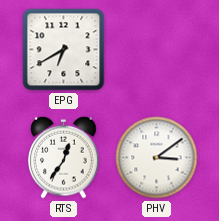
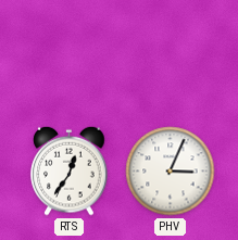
EPG: 6:40 -> none
PHV: 3:09 -> 3:04
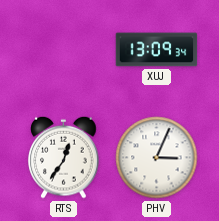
XUJ: none -> 13:09
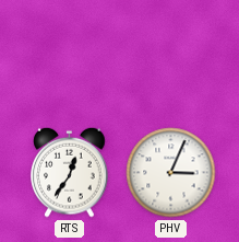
XUJ: 13:09 -> none
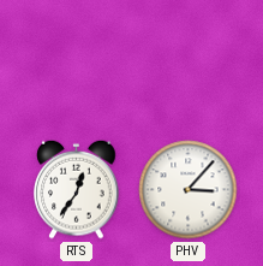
PHV: 3:04 -> 3:07
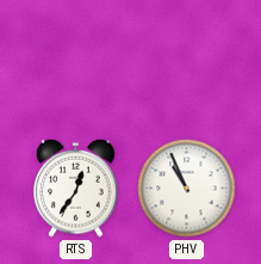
PHV: 3:07 -> 10:56
